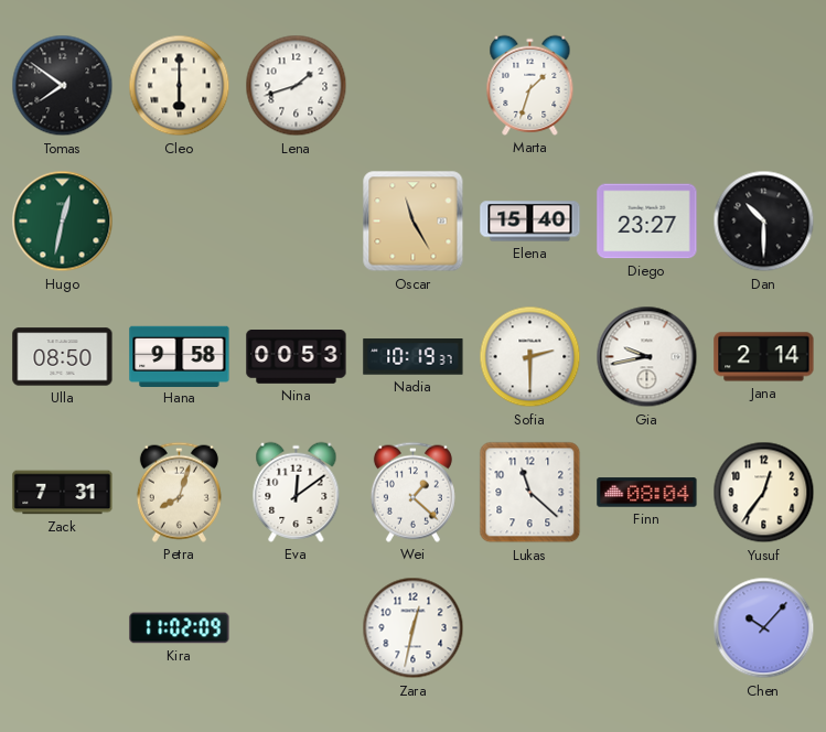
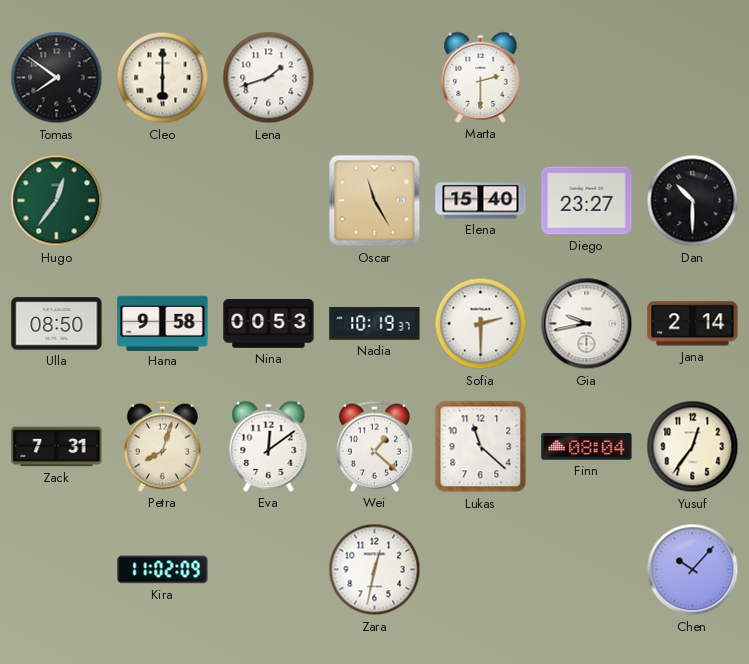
Marta: 1:33 -> 2:30
Hugo: 12:32 -> 12:36
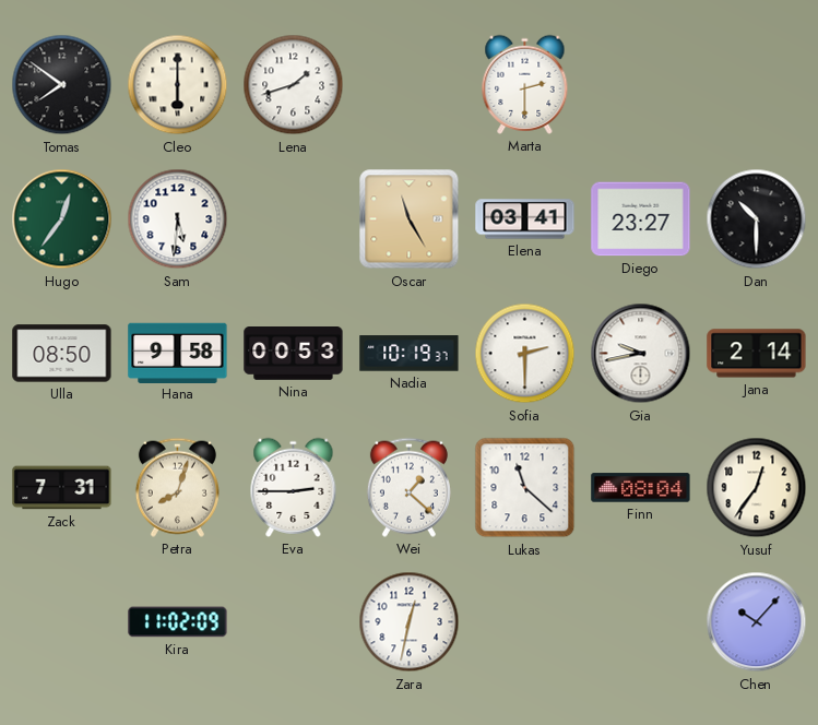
Sam: none -> 5:31
Elena: 15:40 -> 03:41
Eva: 12:09 -> 2:45
